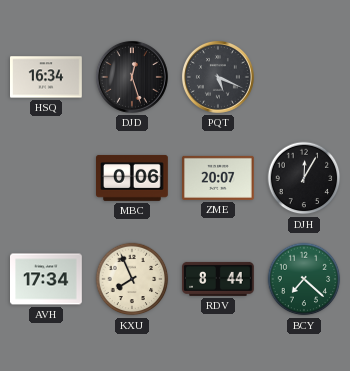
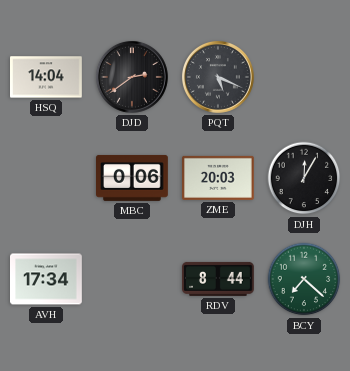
HSQ: 16:34 -> 14:04
DJD: 12:27 -> 2:39
ZME: 20:07 -> 20:03
KXU: 7:56 -> none
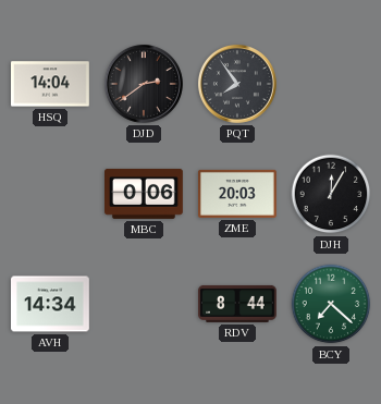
PQT: 5:19 -> 7:54
AVH: 17:34 -> 14:34
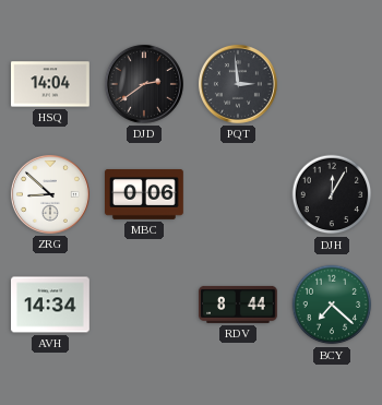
PQT: 7:54 -> 2:59
ZRG: none -> 8:52
ZME: 20:03 -> none
